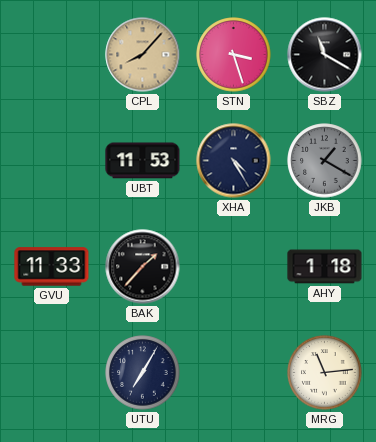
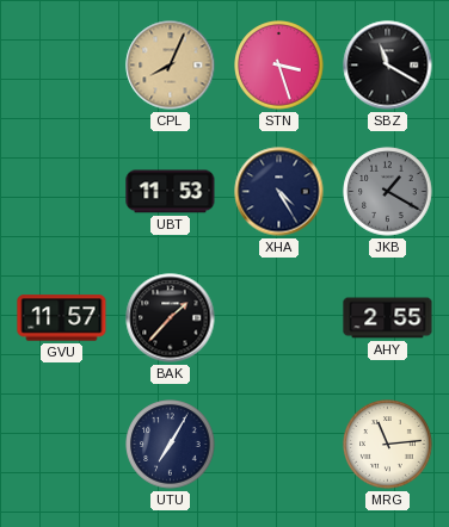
CPL: 8:07 -> 8:04
GVU: 11:33 -> 11:57
AHY: 1:18 -> 2:55
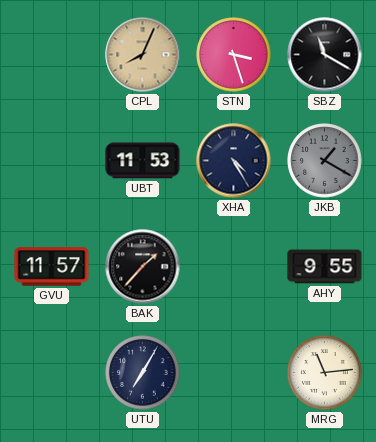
AHY: 2:55 -> 9:55
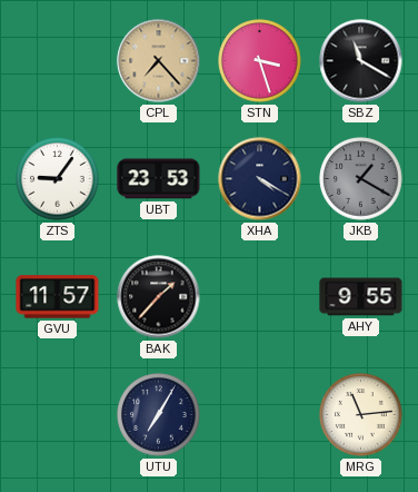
CPL: 8:04 -> 7:23
ZTS: none -> 9:06
UBT: 11:53 -> 23:53
XHA: 4:25 -> 4:20
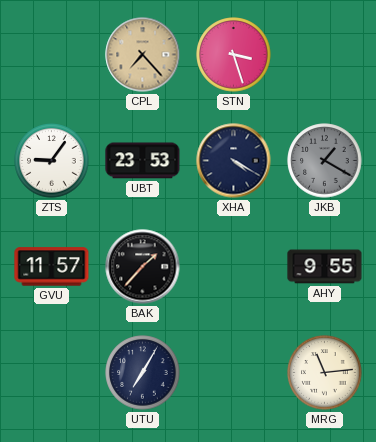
SBZ: 11:20 -> none
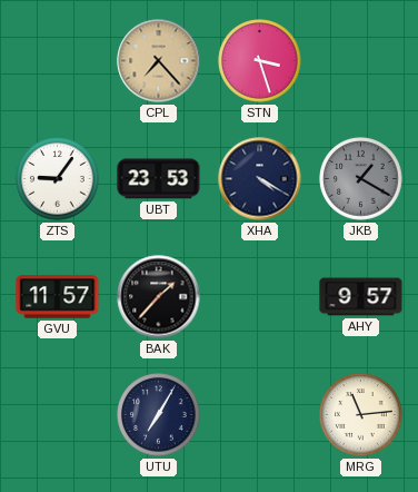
AHY: 9:55 -> 9:57
